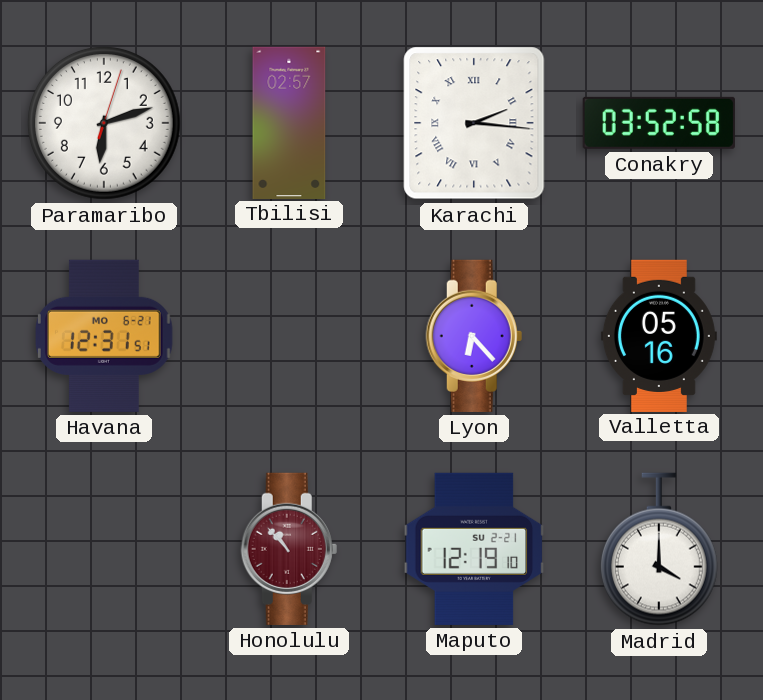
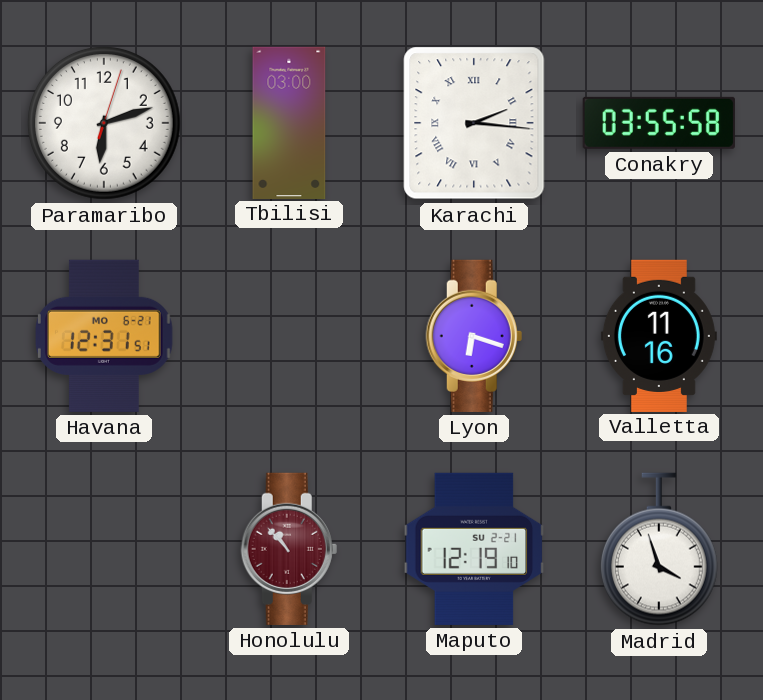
Tbilisi: 02:57 -> 03:00
Conakry: 03:52 -> 03:55
Lyon: 6:23 -> 6:18
Valletta: 05:16 -> 11:16
Madrid: 4:00 -> 3:57
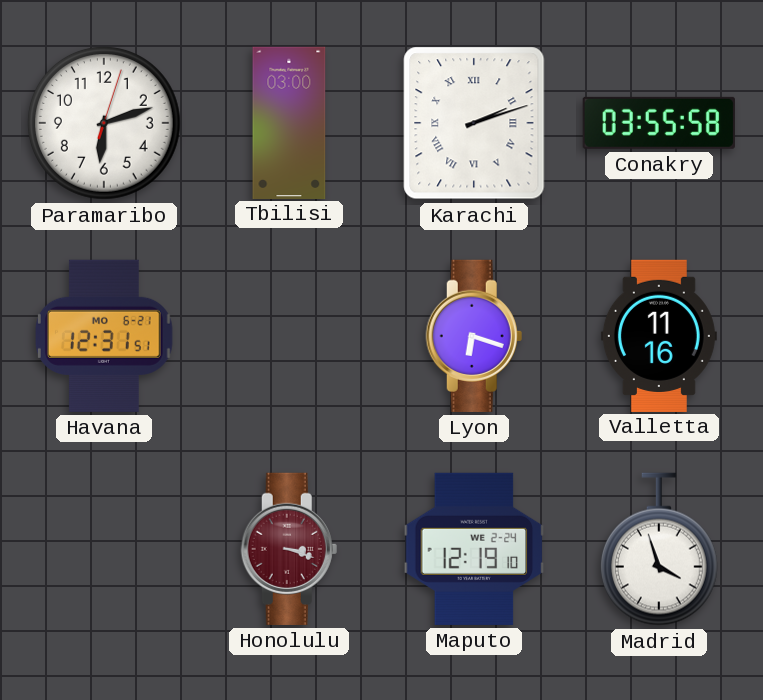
Karachi: 2:16 -> 2:12
Honolulu: 10:53 -> 3:18
Maputo date: SU 2-21 -> WE 2-24
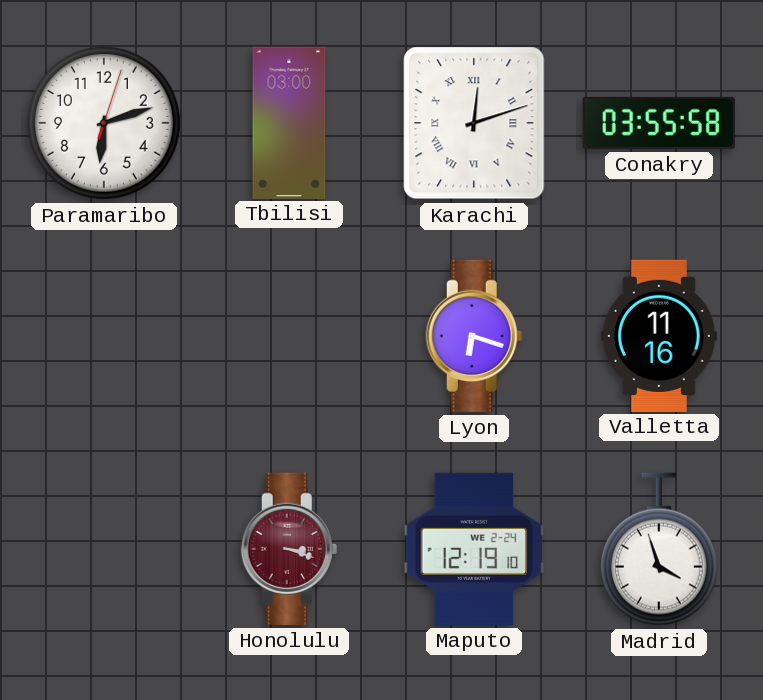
Karachi: 2:12 -> 12:12
Havana: 12:31 -> none
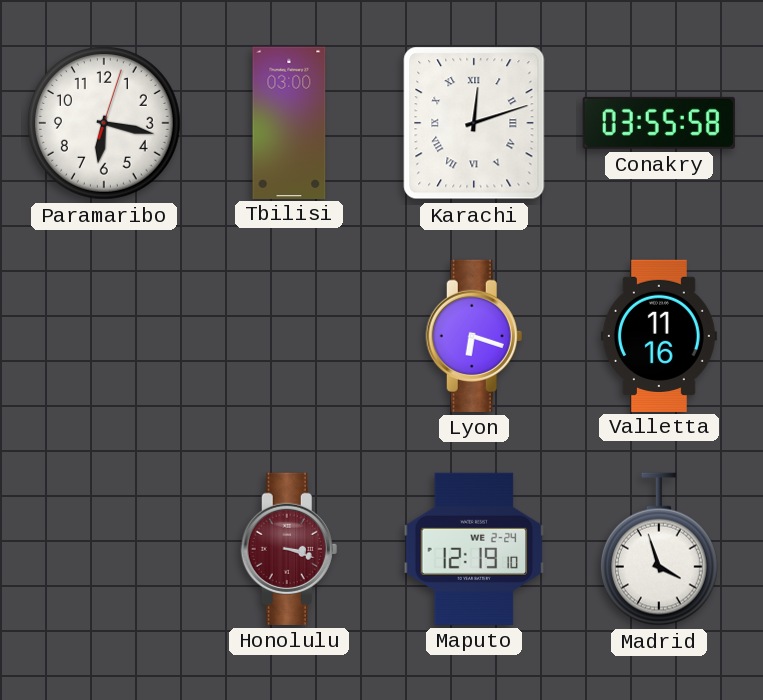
Paramaribo: 6:12 -> 6:17
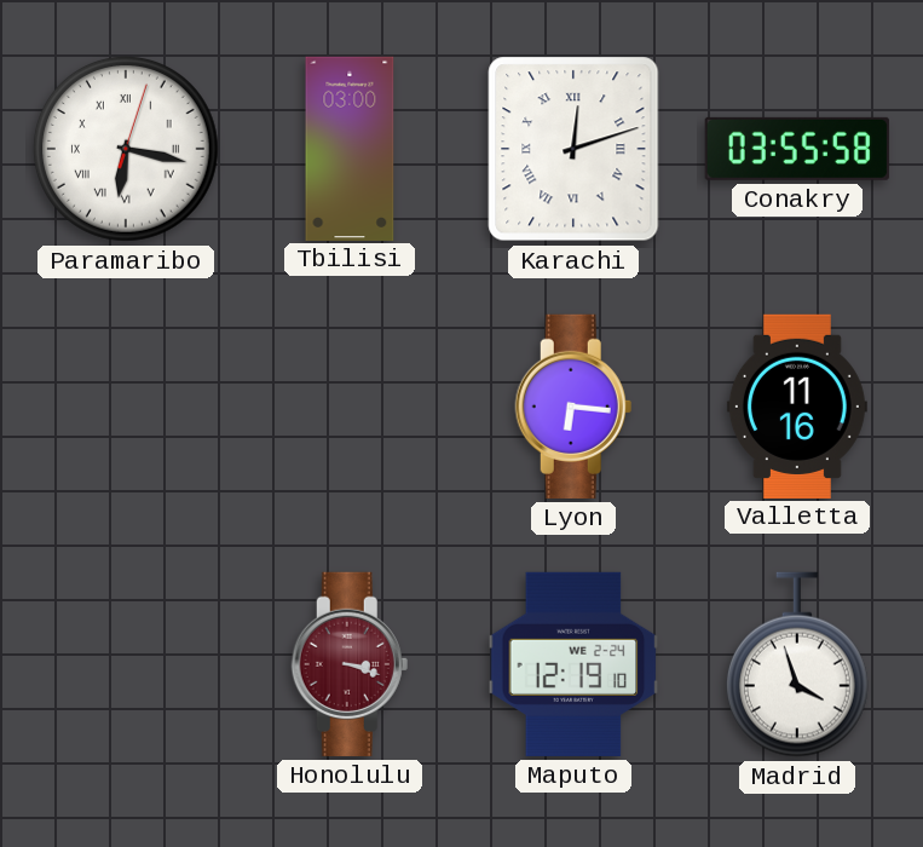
Paramaribo numerals: Arabic -> Roman
Lyon: 6:18 -> 6:16
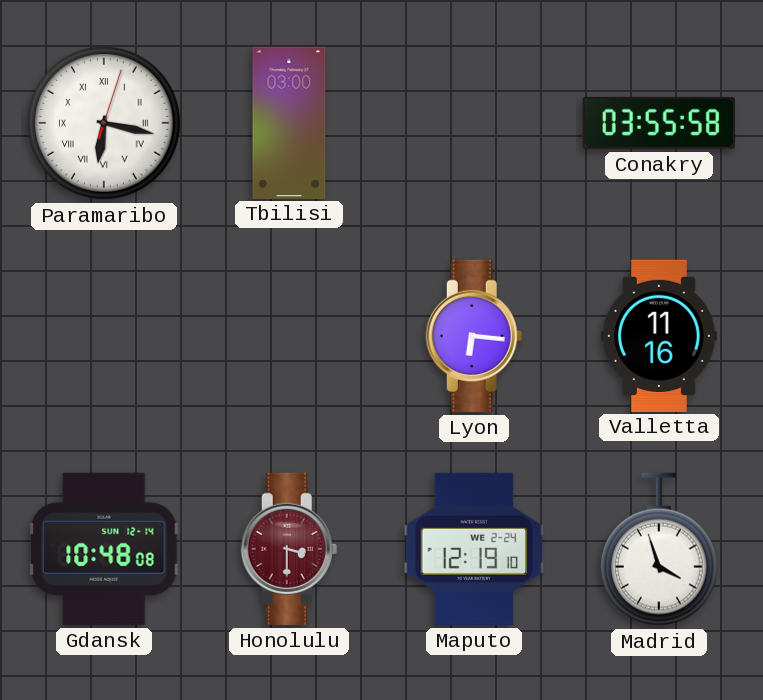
Karachi: 12:12 -> none
Gdansk: none -> 10:48
Honolulu: 3:18 -> 3:30
